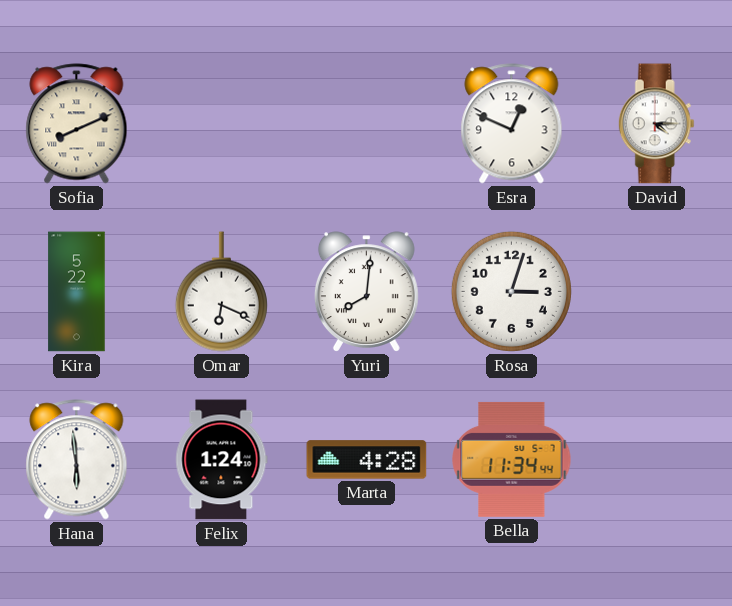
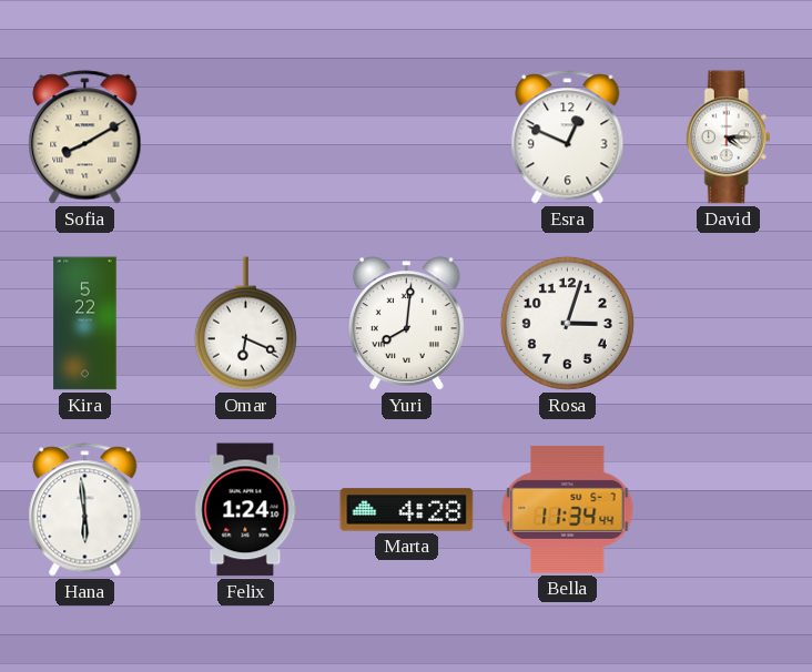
Sofia: 8:11 -> 8:10
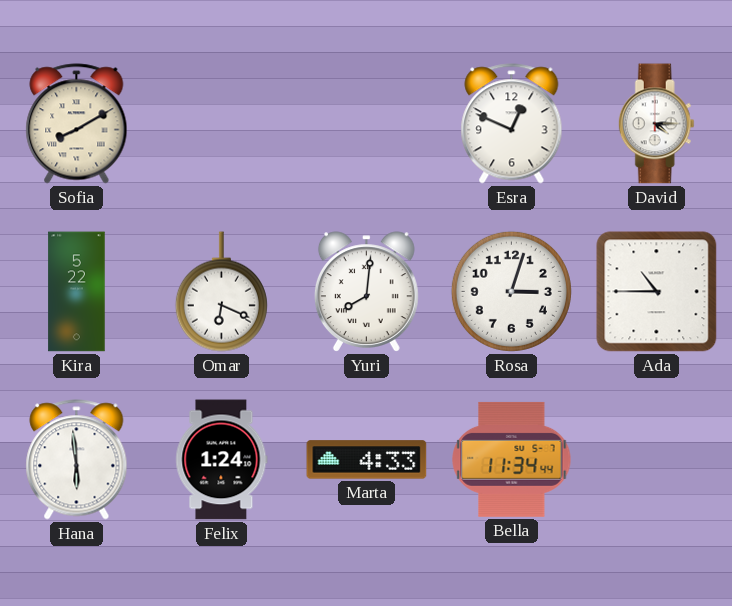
Ada: none -> 10:45
Marta: 4:28 -> 4:33
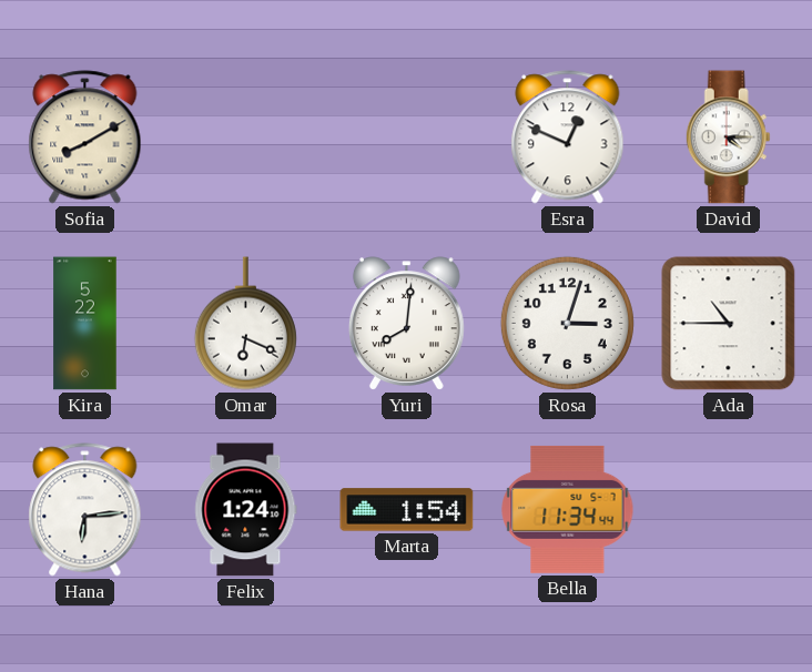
Hana: 5:59 -> 6:14
Marta: 4:33 -> 1:54
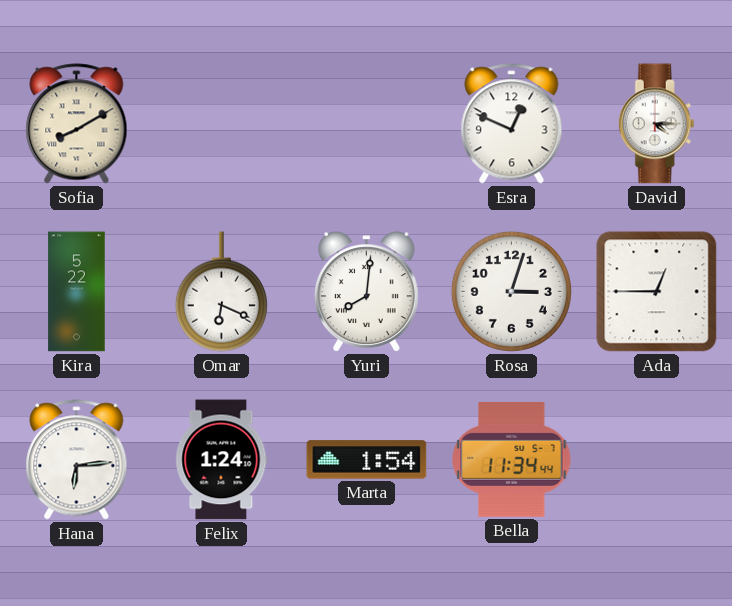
Ada: 10:45 -> 12:45
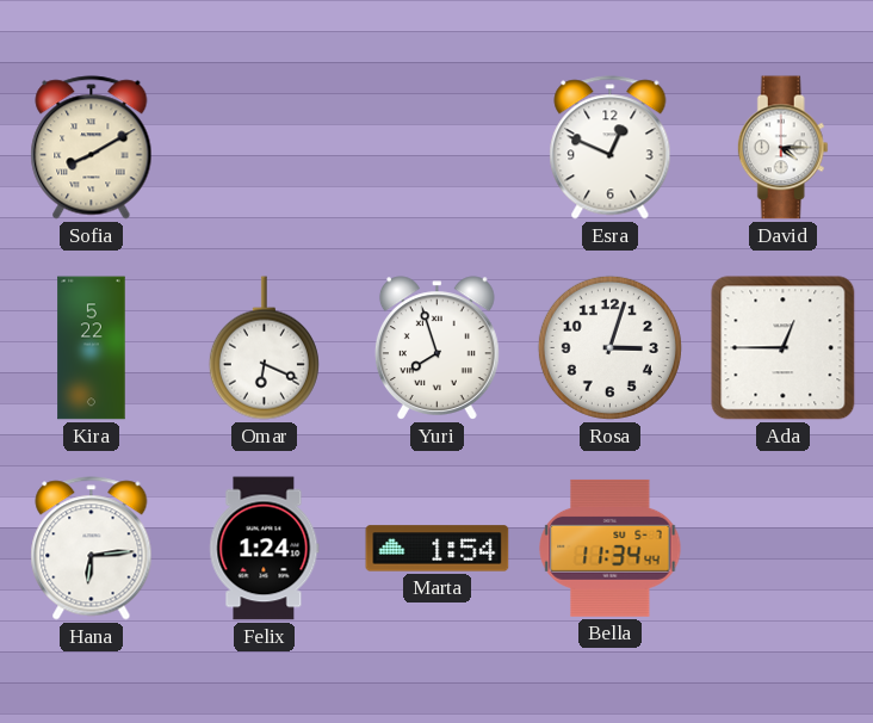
Yuri: 8:01 -> 7:57
